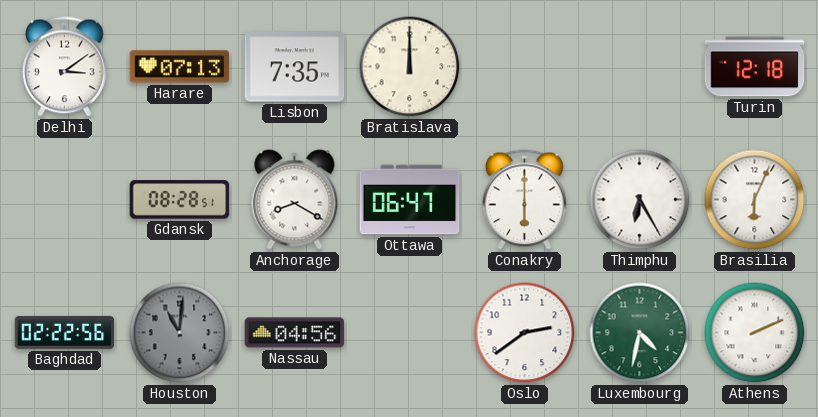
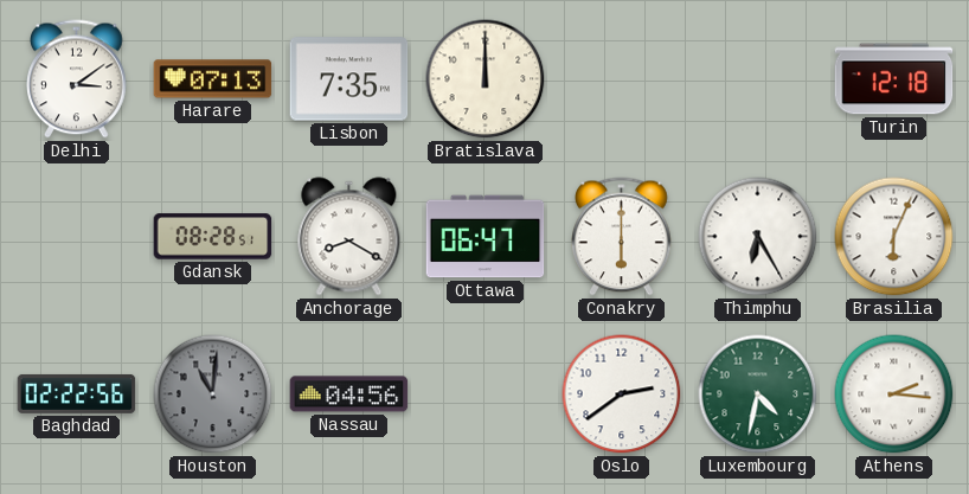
Athens: 2:11 -> 2:16
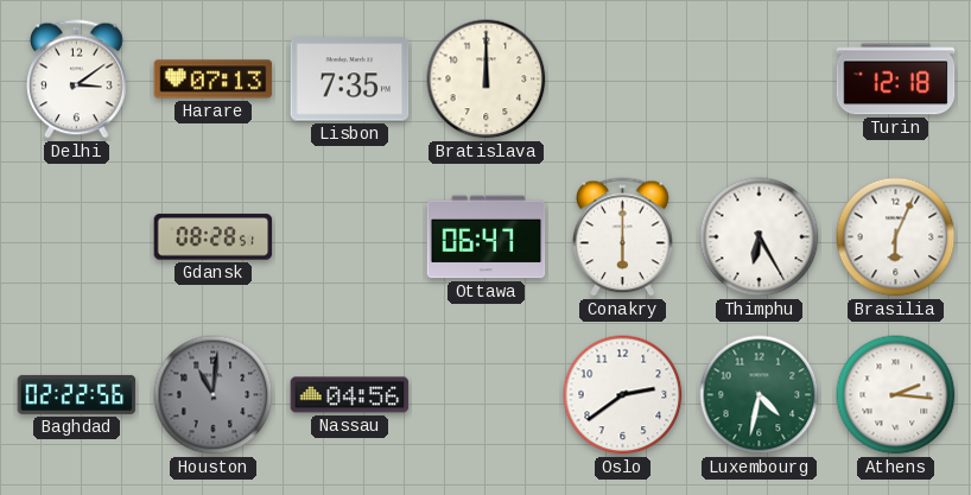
Anchorage: 8:20 -> none
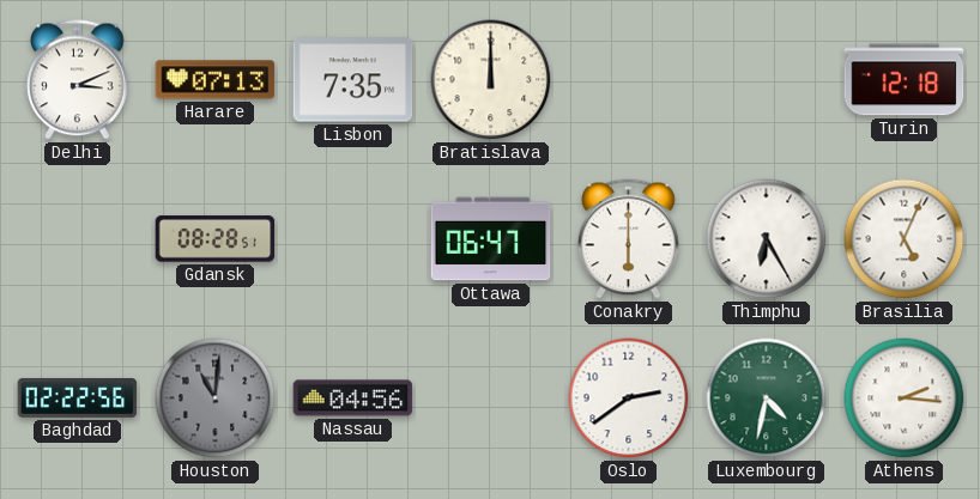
Delhi: 3:09 -> 3:11
Brasilia: 6:04 -> 5:04
